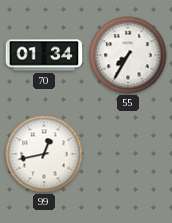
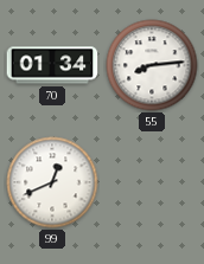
55: 7:35 -> 8:14
99: 12:43 -> 12:41
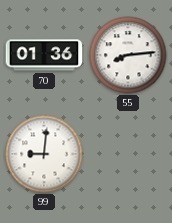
70: 01:34 -> 01:36
99: 12:41 -> 9:01
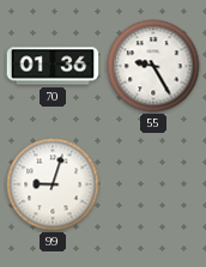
55: 8:14 -> 9:25
99: 9:01 -> 9:03
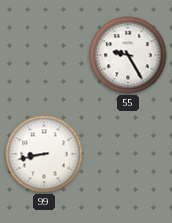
70: 01:36 -> none
99: 9:03 -> 8:43
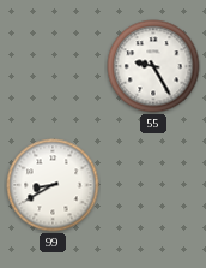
99: 8:43 -> 8:40
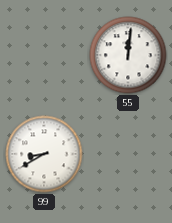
55: 9:25 -> 12:01
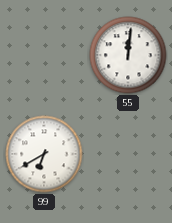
99: 8:40 -> 6:40
